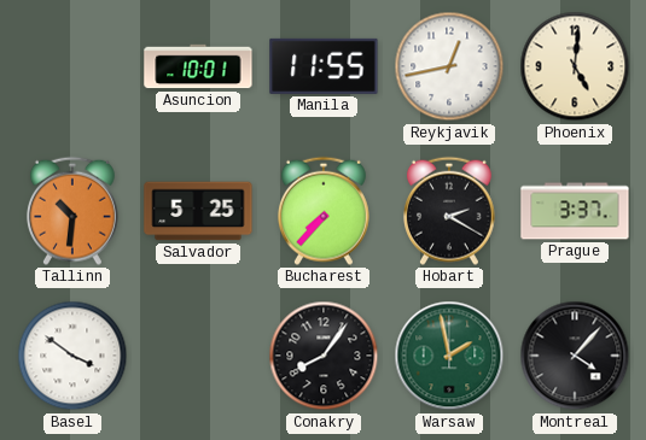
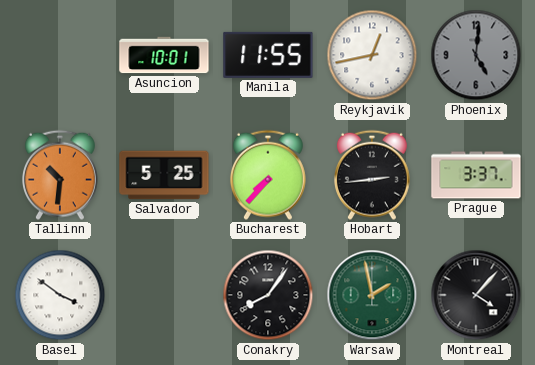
Phoenix dial: cream -> grey
Hobart: 2:20 -> 2:44
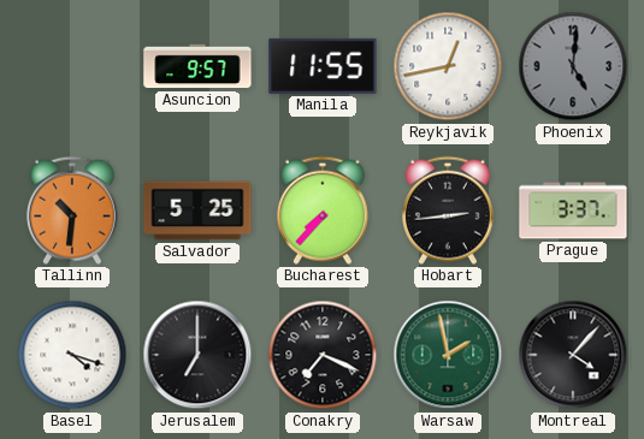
Asuncion: 10:01 -> 9:57
Basel: 3:51 -> 4:18
Jerusalem: none -> 7:00
Conakry: 8:06 -> 7:19
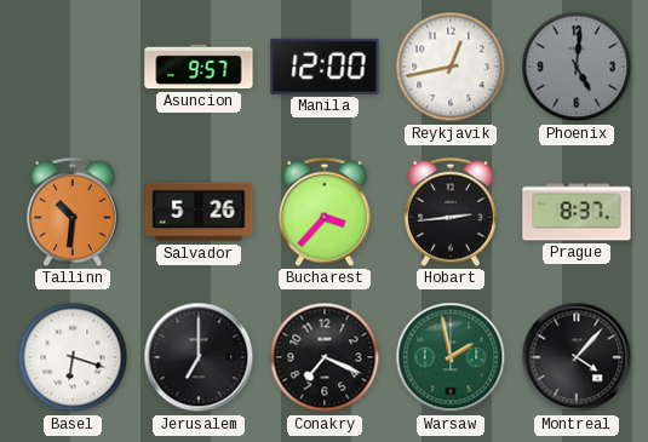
Manila: 11:55 -> 12:00
Salvador: 5:25 -> 5:26
Bucharest: 7:37 -> 3:37
Prague: 3:37 -> 8:37
Basel: 4:18 -> 6:18
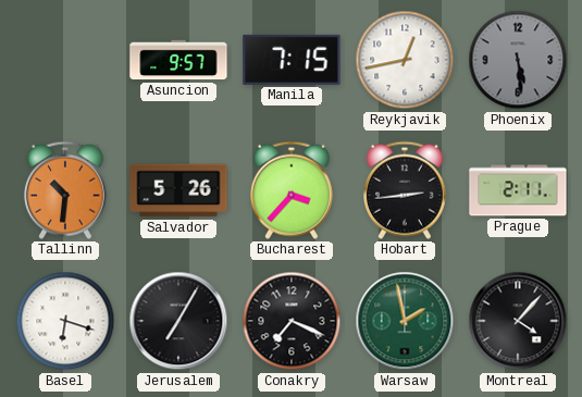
Manila: 12:00 -> 7:15
Phoenix: 5:01 -> 5:29
Prague: 8:37 -> 2:11
Jerusalem: 7:00 -> 7:05
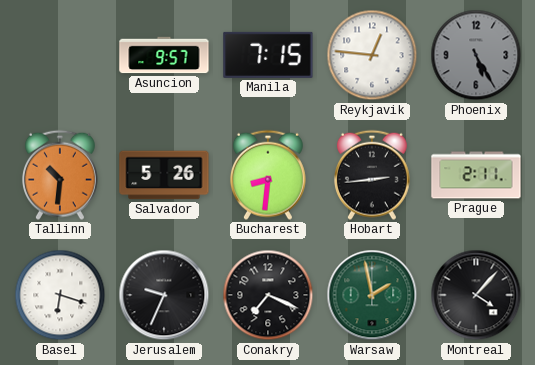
Reykjavik: 12:43 -> 12:46
Phoenix: 5:29 -> 5:25
Bucharest: 3:37 -> 8:31
Jerusalem: 7:05 -> 9:34
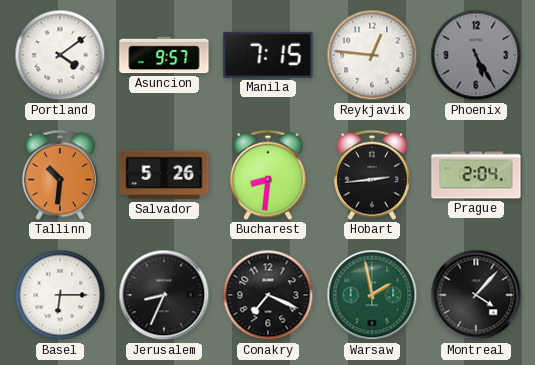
Portland: none -> 4:09
Prague: 2:11 -> 2:04
Basel: 6:18 -> 6:15
Jerusalem: 9:34 -> 8:34
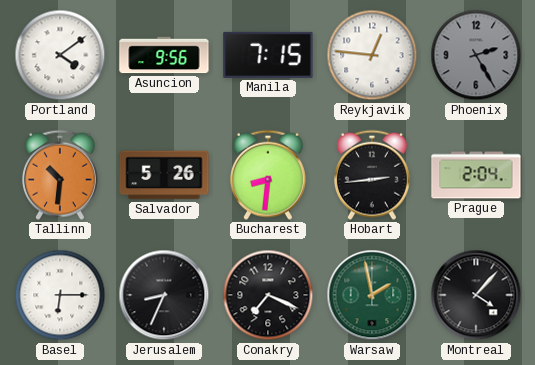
Asuncion: 9:57 -> 9:56
Phoenix: 5:25 -> 2:25
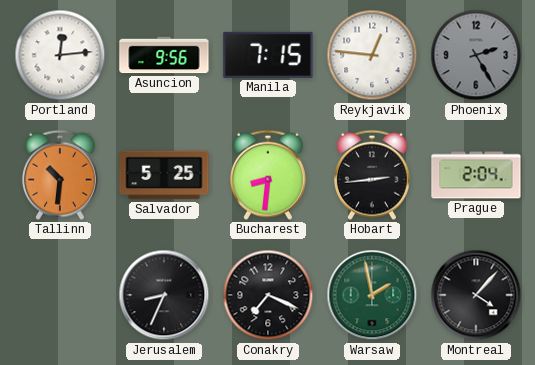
Portland: 4:09 -> 12:14
Salvador: 5:26 -> 5:25
Basel: 6:15 -> none
